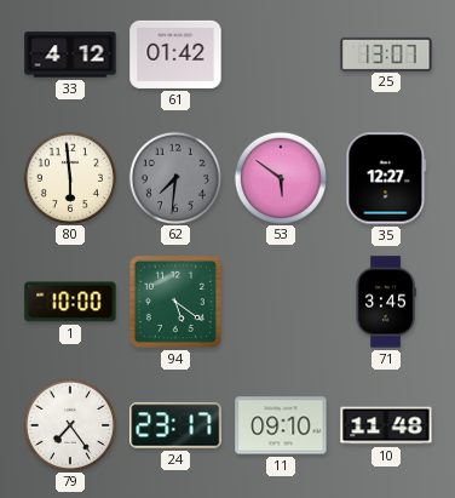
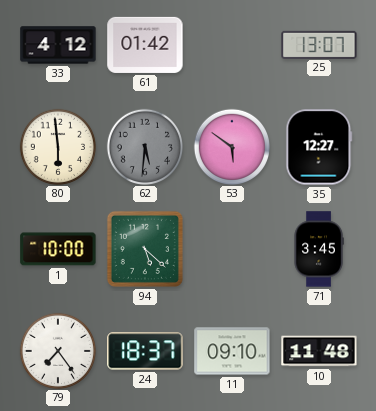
62: 7:31 -> 5:31
94: 5:21 -> 5:22
24: 23:17 -> 18:37
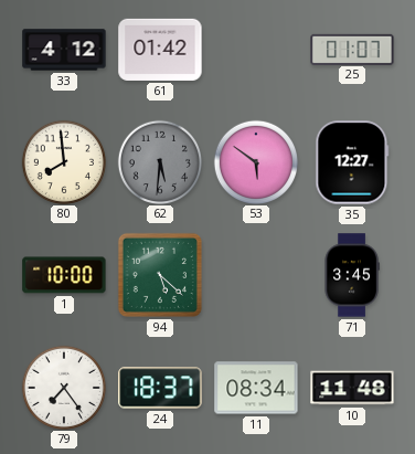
25: 13:07 -> 01:07
80: 5:59 -> 7:59
11: 09:10 -> 08:34
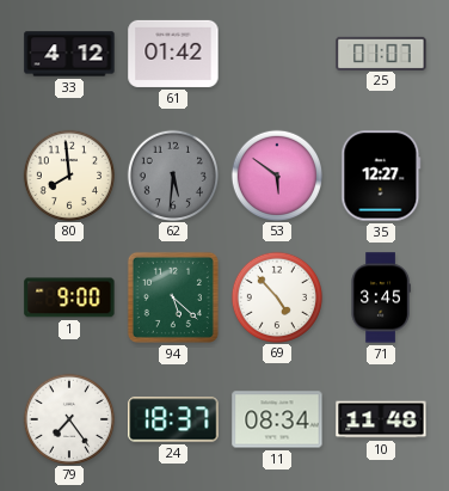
1: 10:00 -> 9:00
69: none -> 4:53
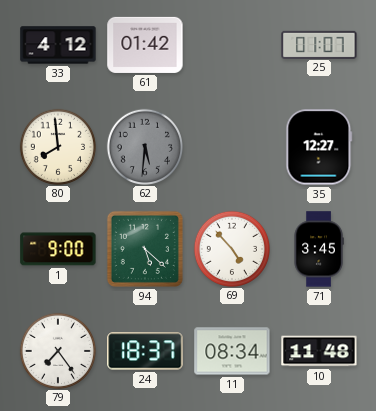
53: 5:51 -> none
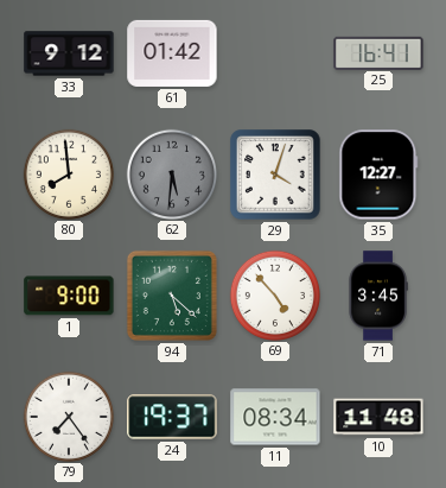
33: 4:12 -> 9:12
25: 01:07 -> 16:41
29: none -> 4:03
24: 18:37 -> 19:37
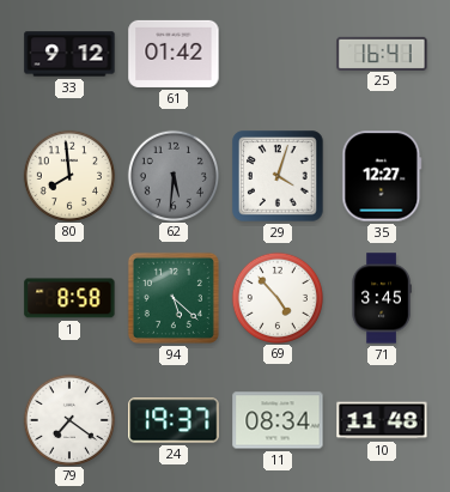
1: 9:00 -> 8:58
79: 7:24 -> 7:21
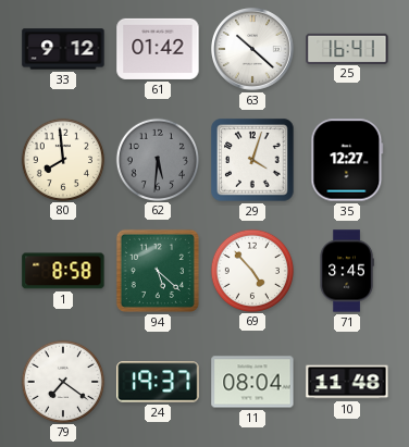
63: none -> 10:22
11: 08:34 -> 08:04
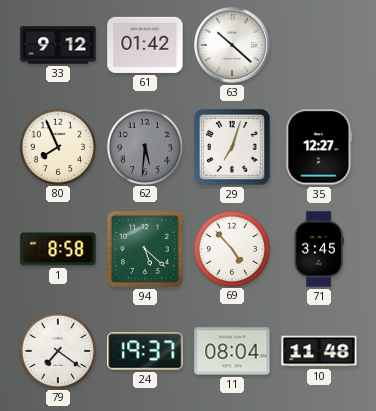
25: 16:41 -> none
80: 7:59 -> 7:56
29: 4:03 -> 7:03
